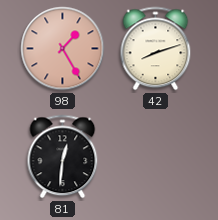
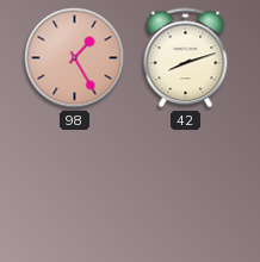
81: 12:31 -> none
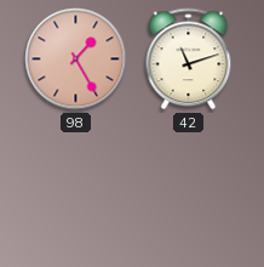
42: 8:12 -> 11:12
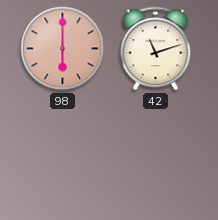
98: 1:25 -> 6:00
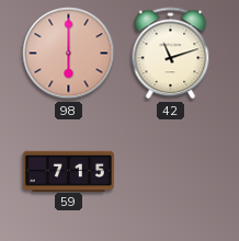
59: none -> 7:15
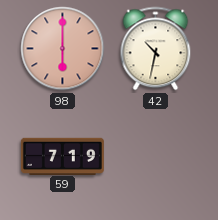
42: 11:12 -> 10:32
59: 7:15 -> 7:19
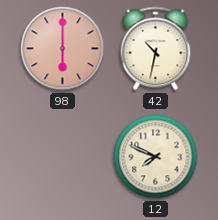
59: 7:19 -> none
12: none -> 7:49
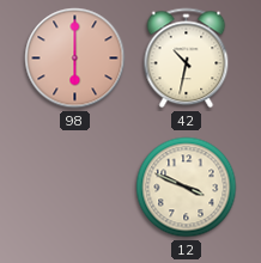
12: 7:49 -> 3:49
